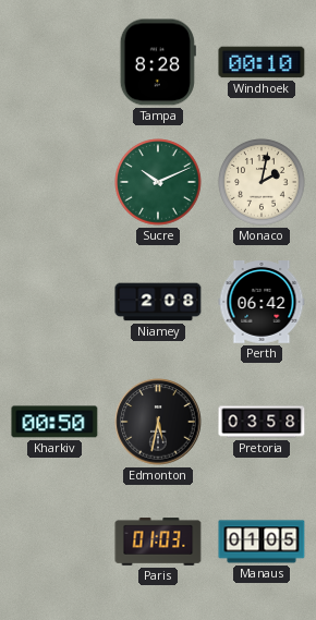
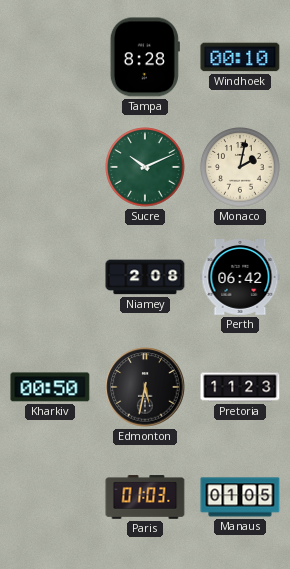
Pretoria: 03:58 -> 11:23
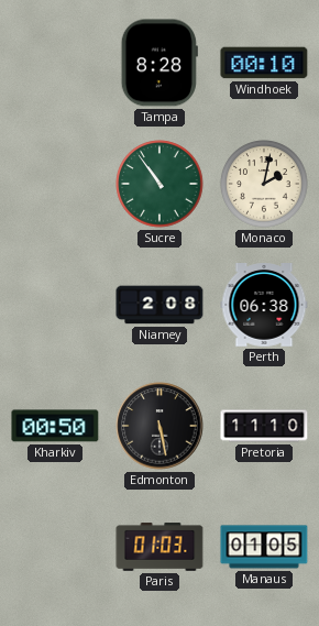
Sucre: 10:11 -> 10:54
Perth: 06:42 -> 06:38
Edmonton: 5:32 -> 5:28
Pretoria: 11:23 -> 11:10
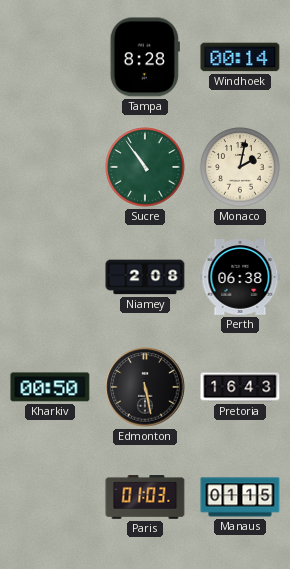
Windhoek: 00:10 -> 00:14
Pretoria: 11:10 -> 16:43
Manaus: 01:05 -> 01:15
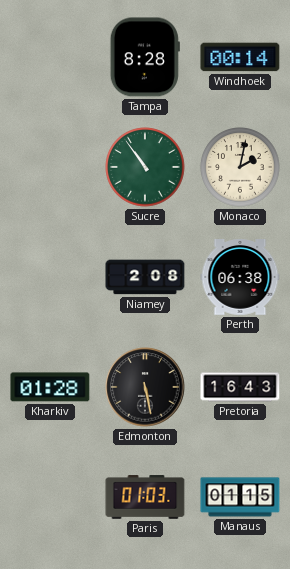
Kharkiv: 00:50 -> 01:28
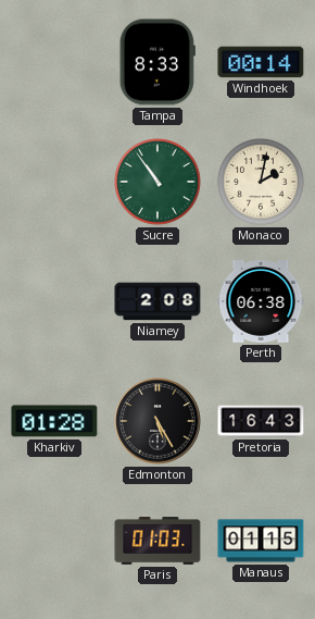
Tampa: 8:28 -> 8:33
Edmonton: 5:28 -> 5:25
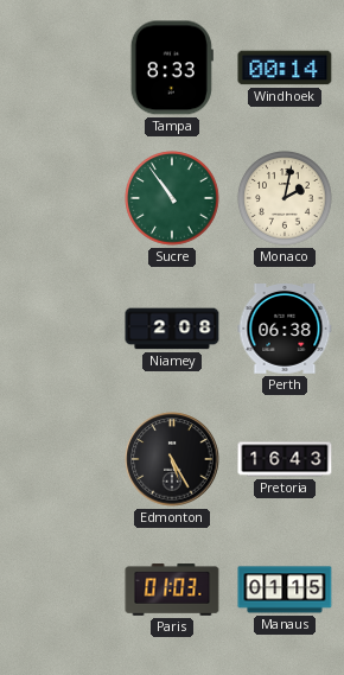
Kharkiv: 01:28 -> none
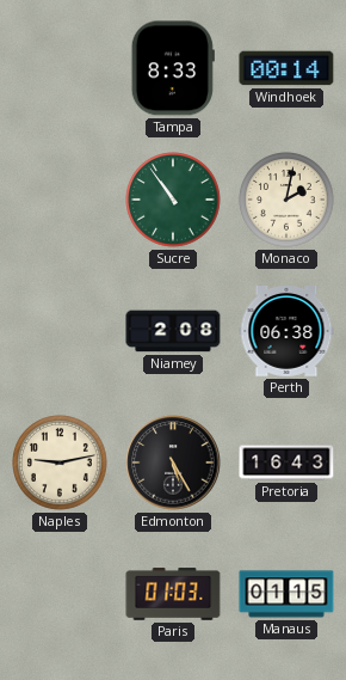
Naples: none -> 9:13
